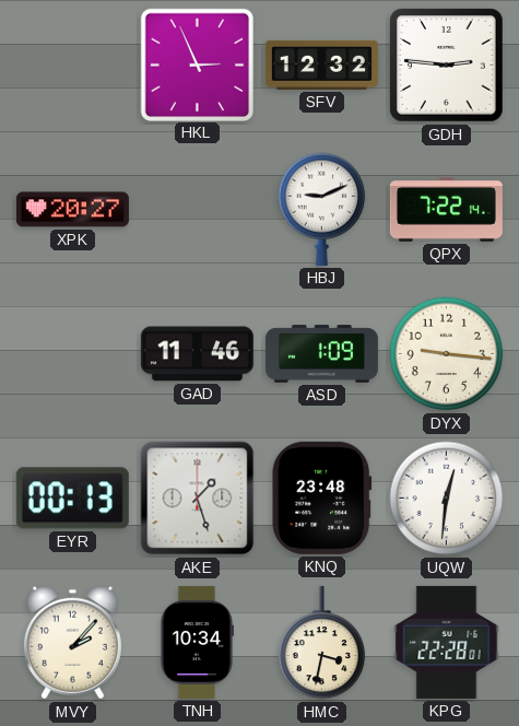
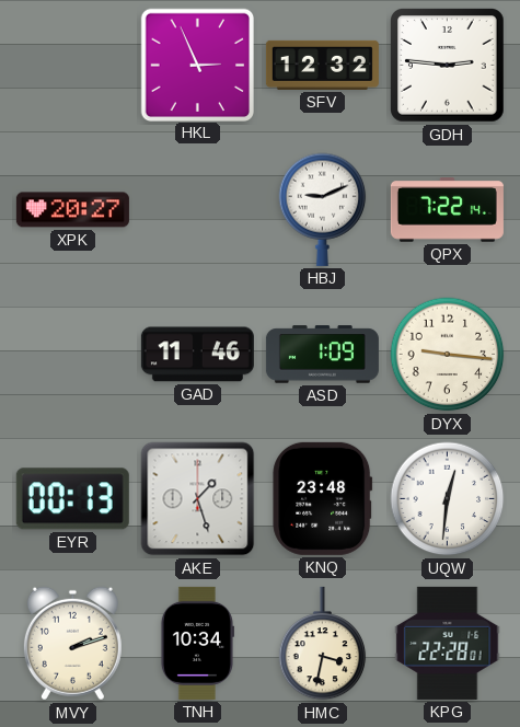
MVY: 2:07 -> 2:12
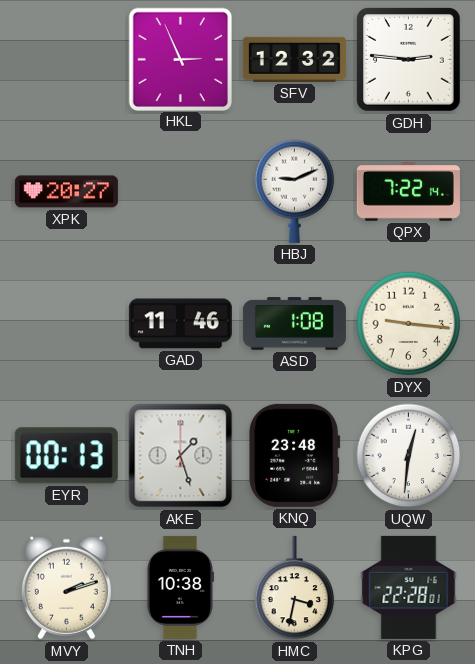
ASD: 1:09 -> 1:08
TNH: 10:34 -> 10:38
